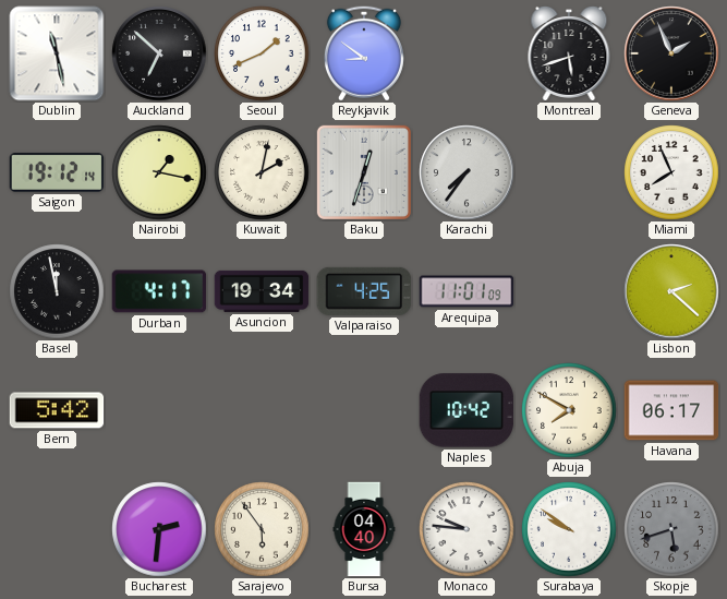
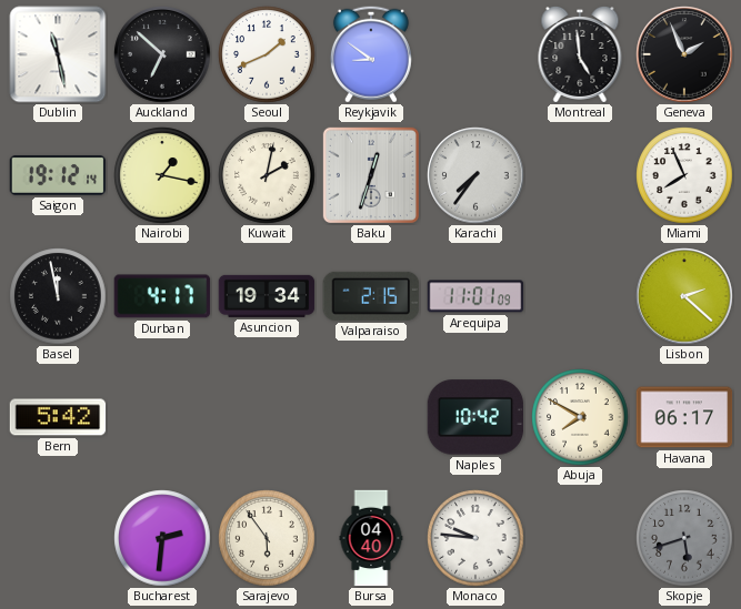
Montreal: 5:42 -> 4:59
Valparaiso: 4:25 -> 2:15
Surabaya: 9:51 -> none
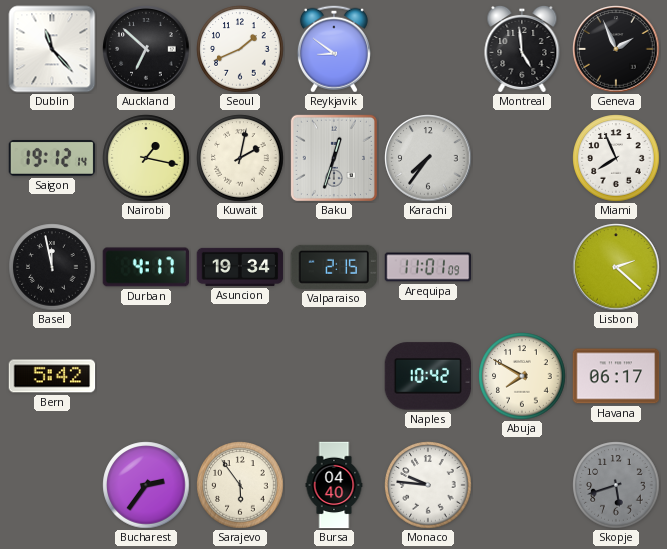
Dublin: 11:28 -> 11:23
Bucharest: 2:31 -> 2:36
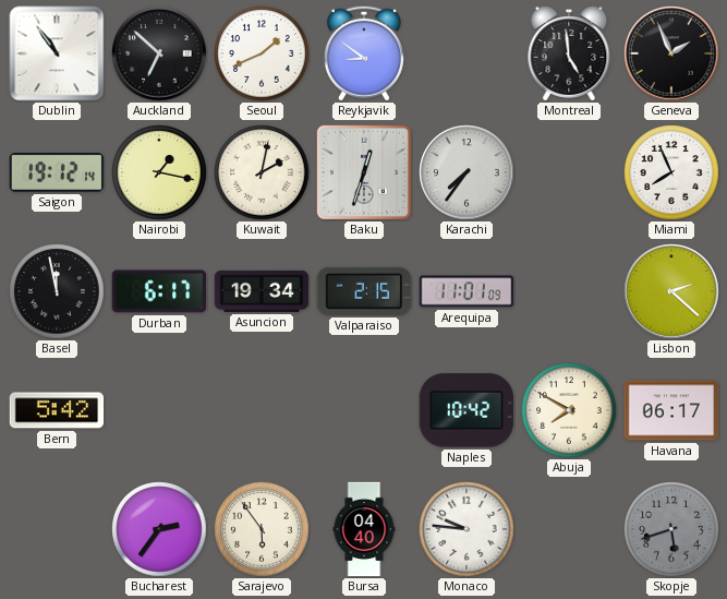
Dublin: 11:23 -> 10:54
Durban: 4:17 -> 6:17
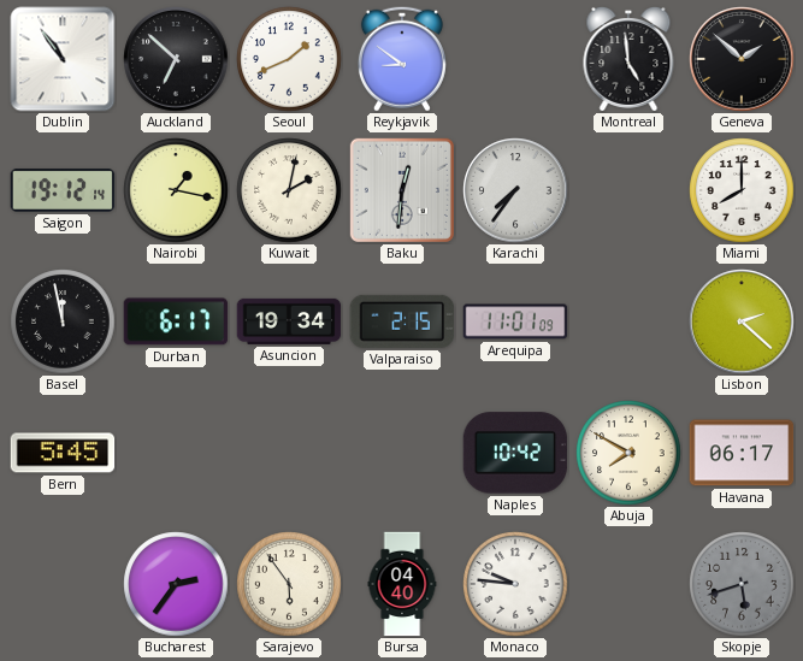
Geneva: 1:56 -> 1:52
Baku: 12:33 -> 12:31
Miami: 7:56 -> 8:00
Bern: 5:42 -> 5:45
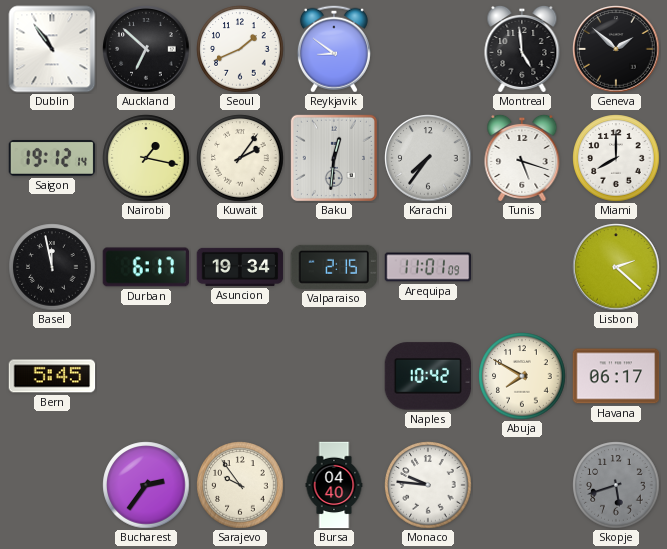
Kuwait: 2:02 -> 2:06
Tunis: none -> 5:18
Sarajevo: 5:54 -> 9:54
